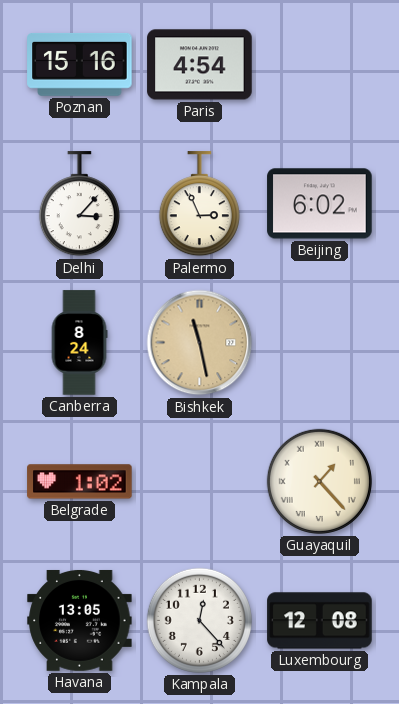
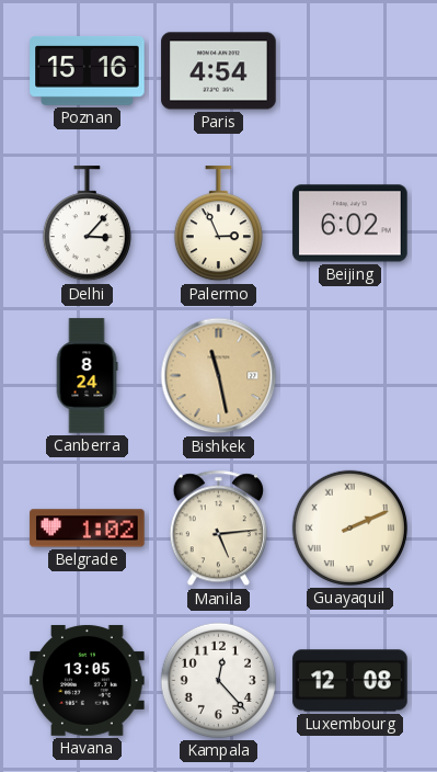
Manila: none -> 5:14
Guayaquil: 1:23 -> 2:11
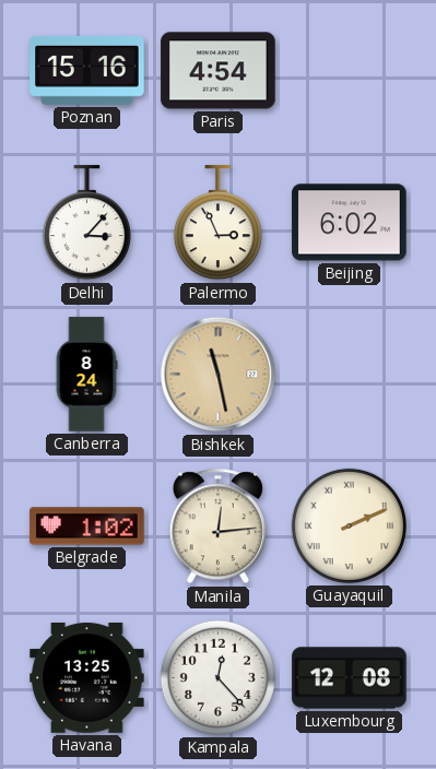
Manila: 5:14 -> 12:14
Havana: 13:05 -> 13:25
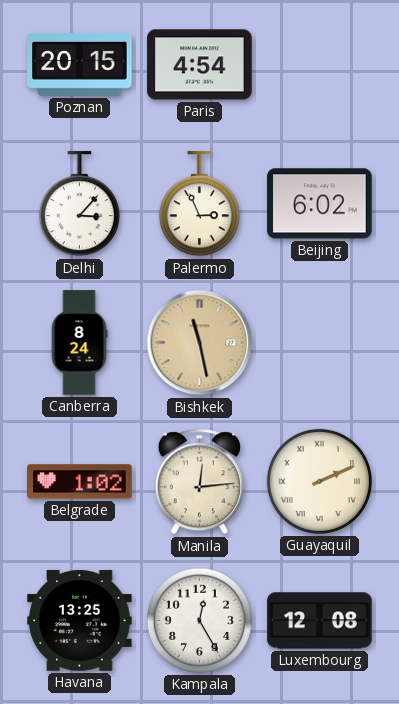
Poznan: 15:16 -> 20:15
Kampala: 12:23 -> 12:25
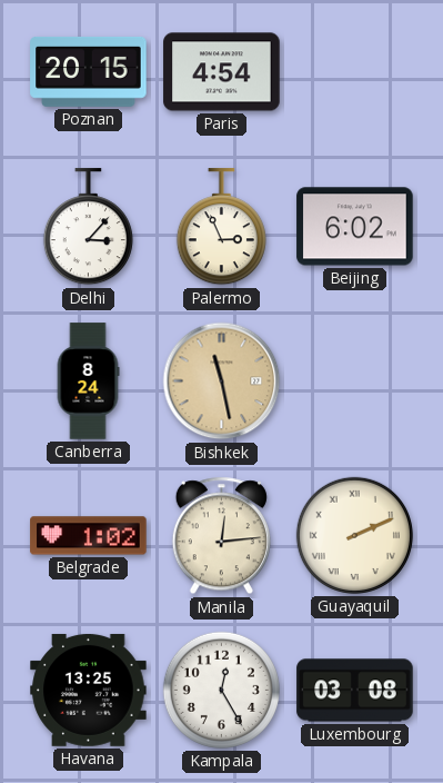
Luxembourg: 12:08 -> 03:08
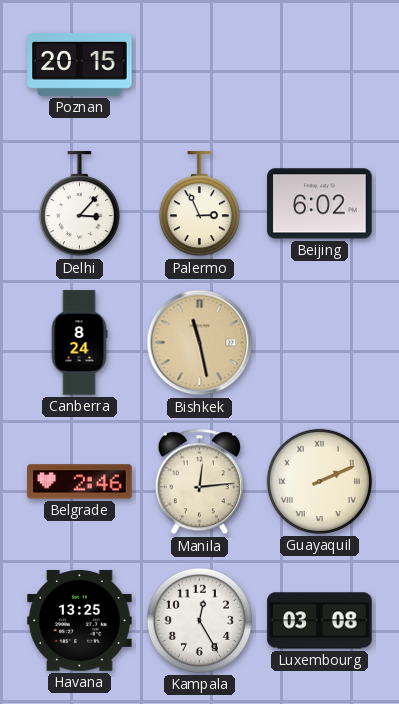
Paris: 4:54 -> none
Belgrade: 1:02 -> 2:46
